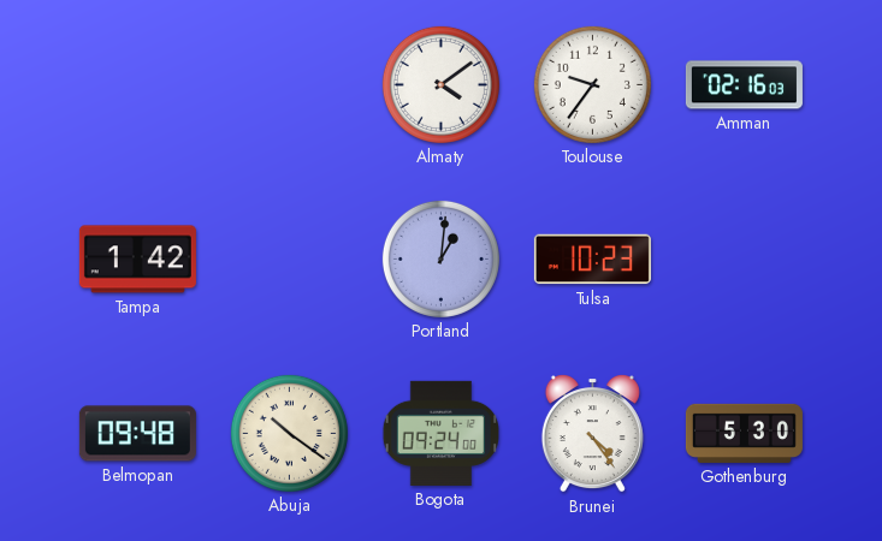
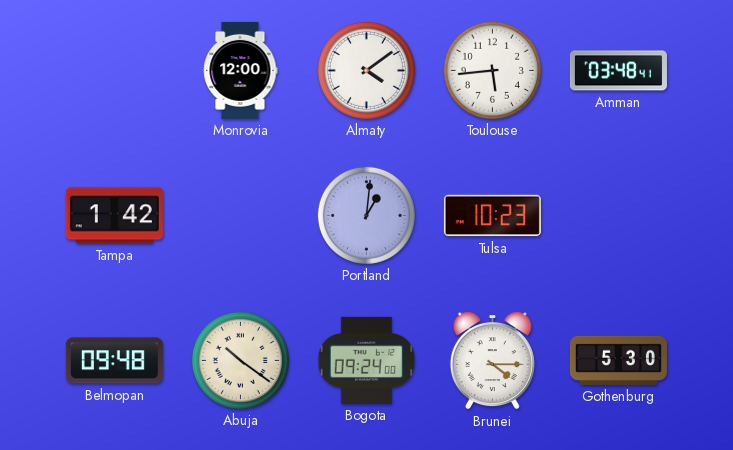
Monrovia: none -> 12:00
Toulouse: 9:36 -> 5:44
Amman: 02:16 -> 03:48
Brunei: 4:24 -> 4:15
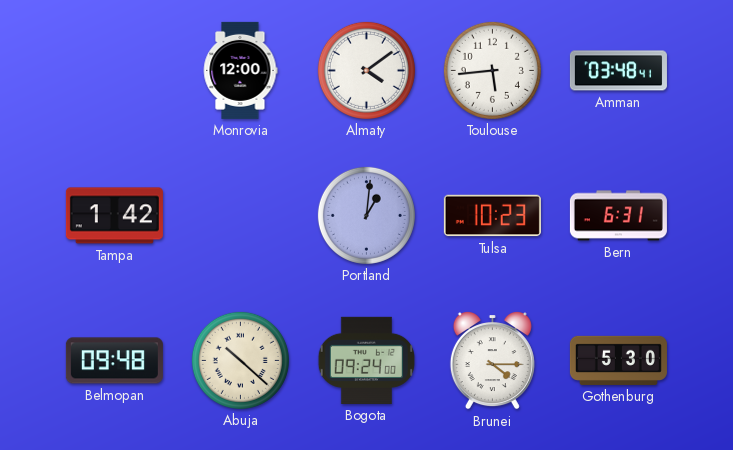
Bern: none -> 6:31
Abuja: 10:21 -> 10:22
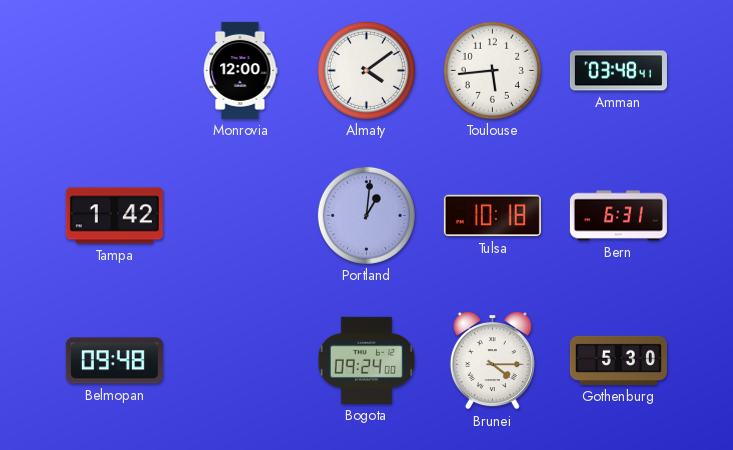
Tulsa: 10:23 -> 10:18
Abuja: 10:22 -> none
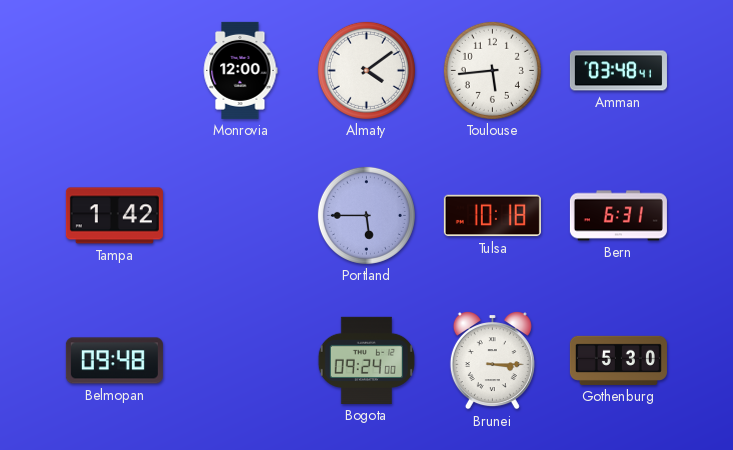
Portland: 1:01 -> 5:45
Brunei: 4:15 -> 3:15
